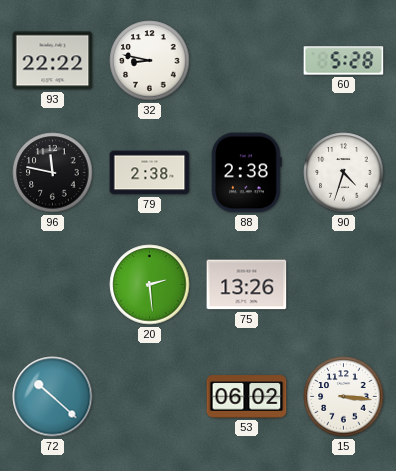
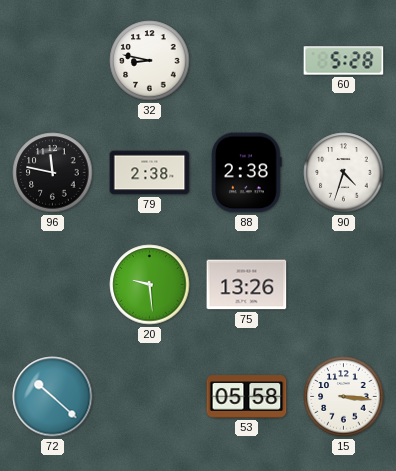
93: 22:22 -> none
20: 2:29 -> 9:29
53: 06:02 -> 05:58
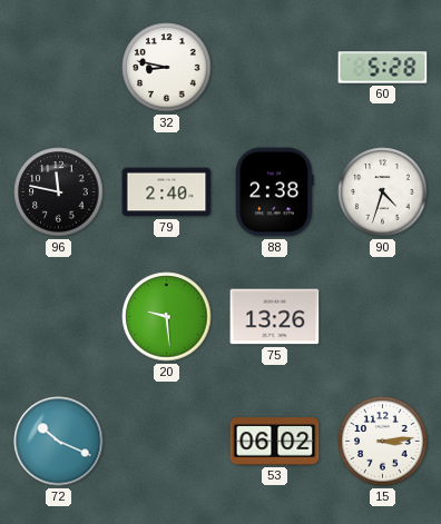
79: 2:38 -> 2:40
72: 10:22 -> 10:19
53: 05:58 -> 06:02
15: 3:16 -> 3:14
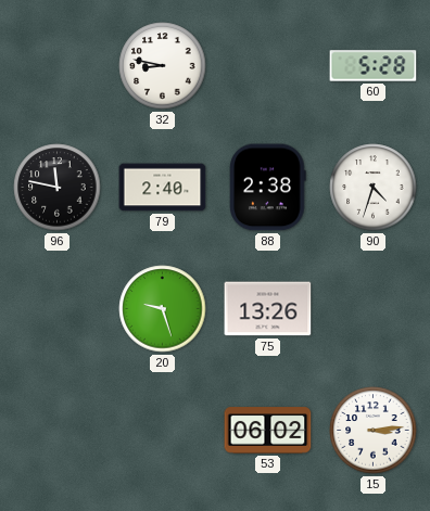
20: 9:29 -> 9:27
72: 10:19 -> none
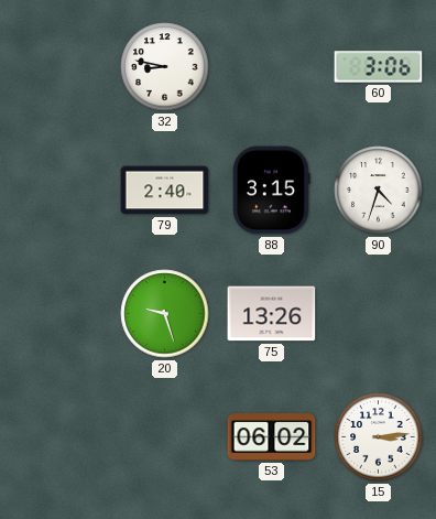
60: 5:28 -> 3:06
96: 11:47 -> none
88: 2:38 -> 3:15
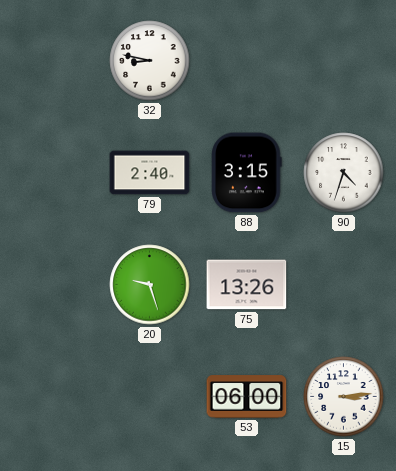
60: 3:06 -> none
53: 06:02 -> 06:00
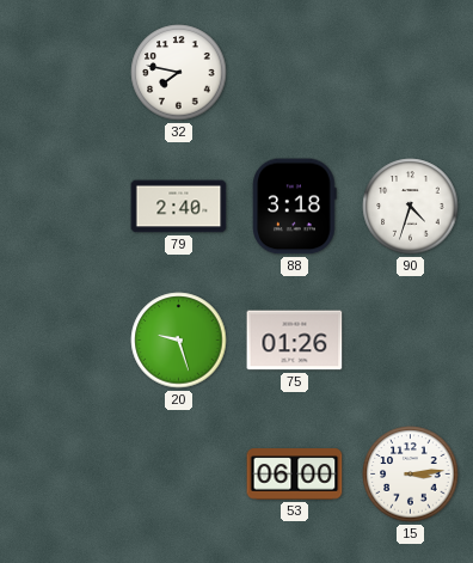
32: 8:47 -> 7:47
88: 3:15 -> 3:18
75: 13:26 -> 01:26
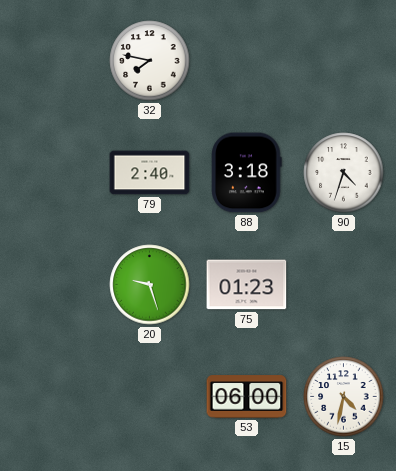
75: 01:26 -> 01:23
15: 3:14 -> 4:32
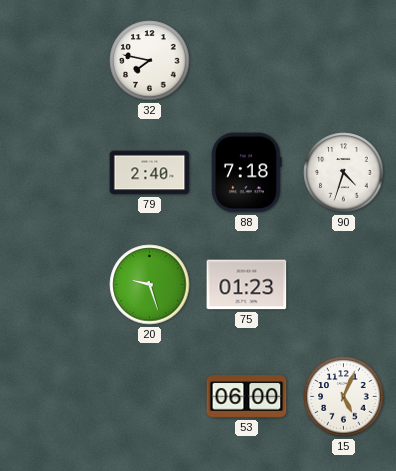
88: 3:18 -> 7:18
15: 4:32 -> 5:04
